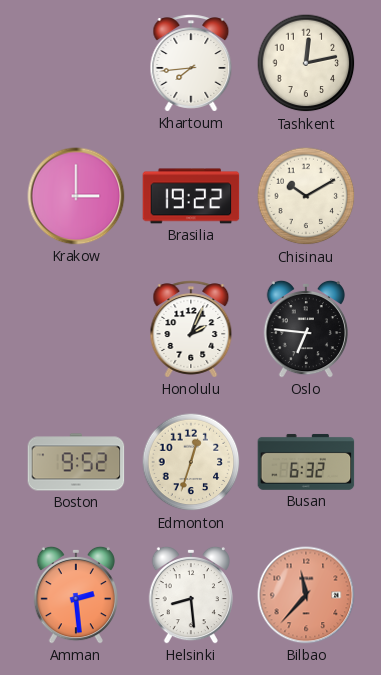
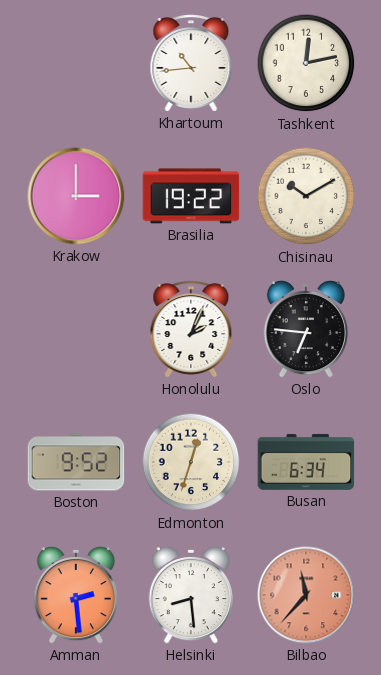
Khartoum: 7:44 -> 10:44
Busan: 6:32 -> 6:34
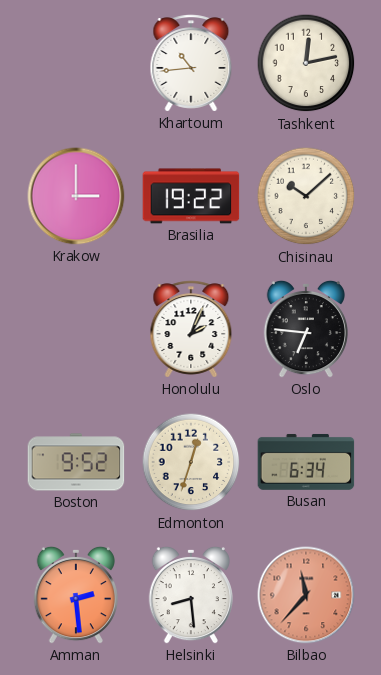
Chisinau: 10:10 -> 10:08
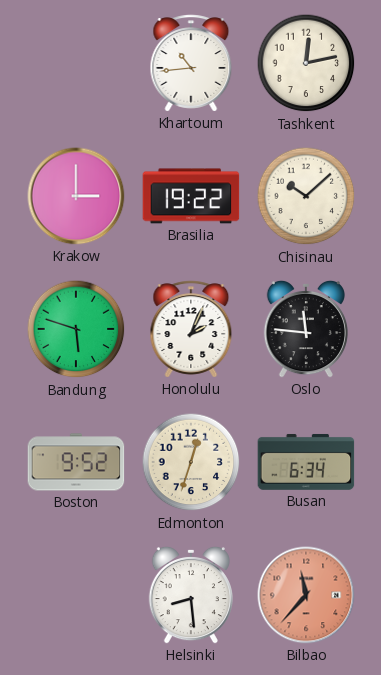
Bandung: none -> 5:48
Oslo: 6:46 -> 11:46
Amman: 2:29 -> none
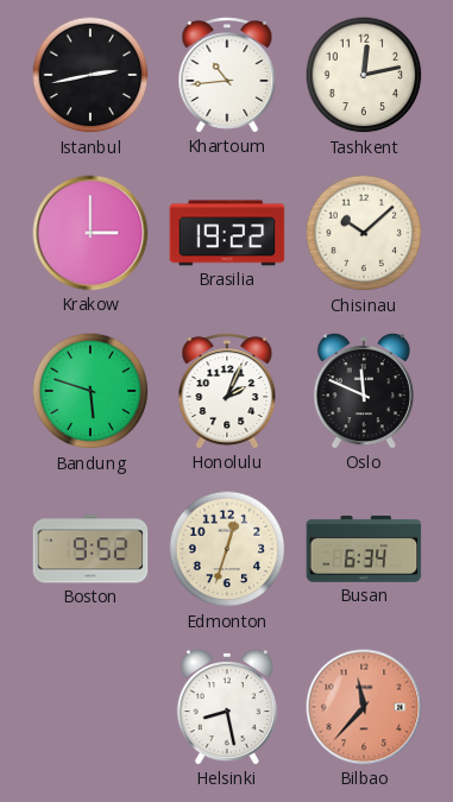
Istanbul: none -> 2:43
Oslo: 11:46 -> 11:49
Helsinki: 8:29 -> 8:28
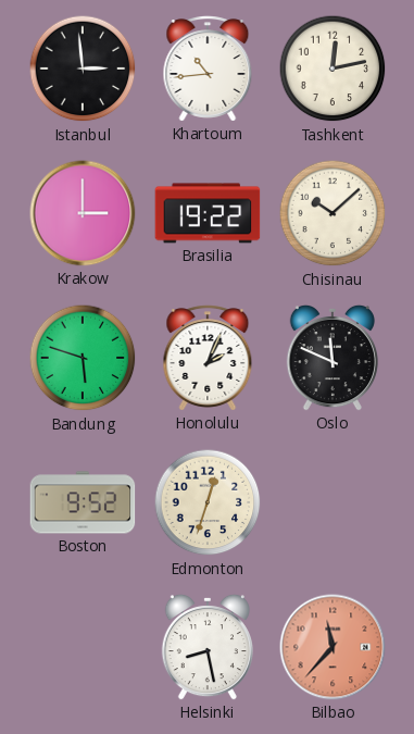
Istanbul: 2:43 -> 2:59
Busan: 6:34 -> none
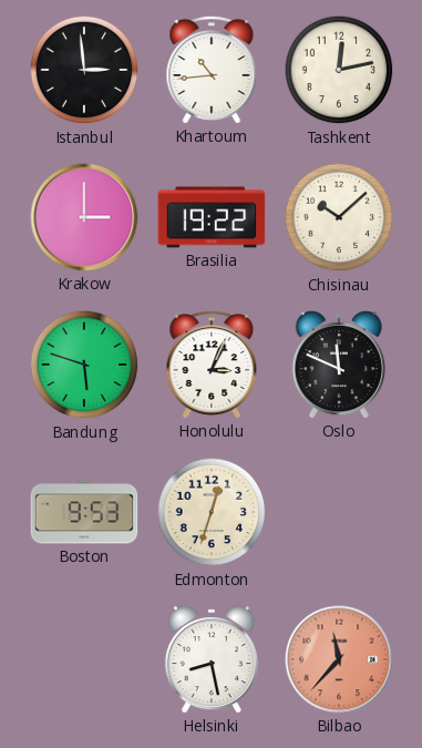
Honolulu: 2:04 -> 3:04
Boston: 9:52 -> 9:53
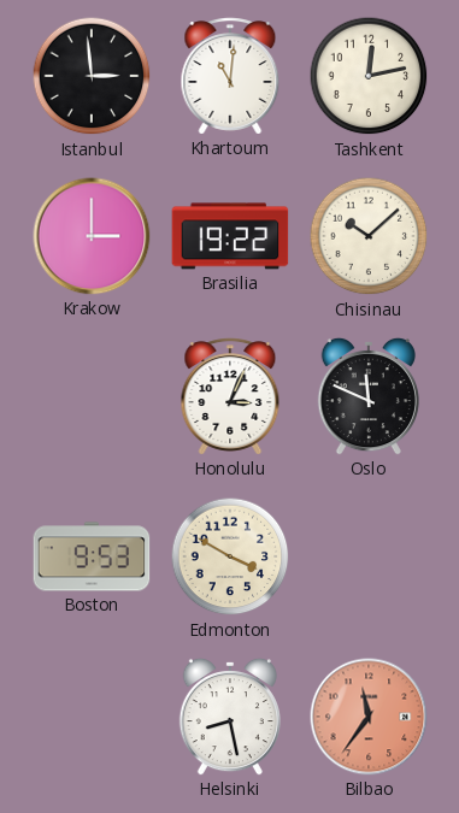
Khartoum: 10:44 -> 11:01
Bandung: 5:48 -> none
Edmonton: 12:33 -> 3:50
Bilbao: 11:37 -> 11:36
